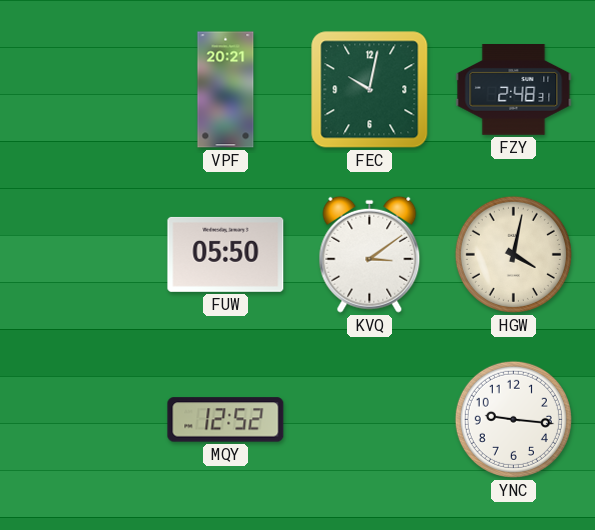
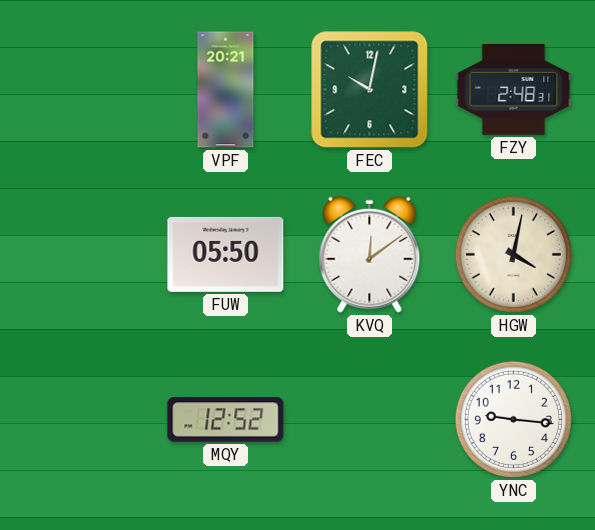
KVQ: 3:09 -> 12:09
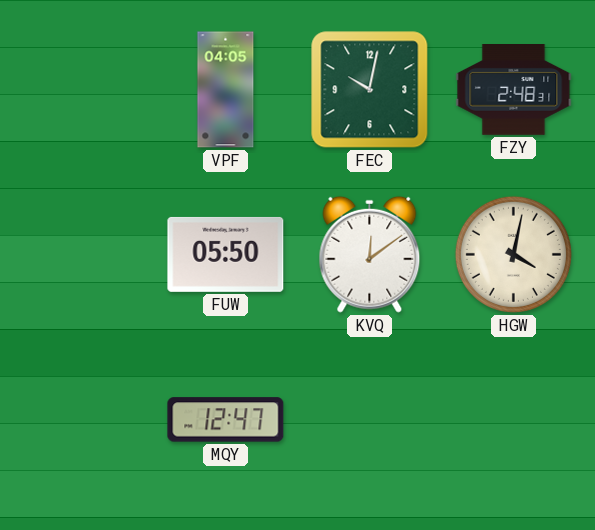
VPF: 20:21 -> 04:05
MQY: 12:52 -> 12:47
YNC: 9:16 -> none
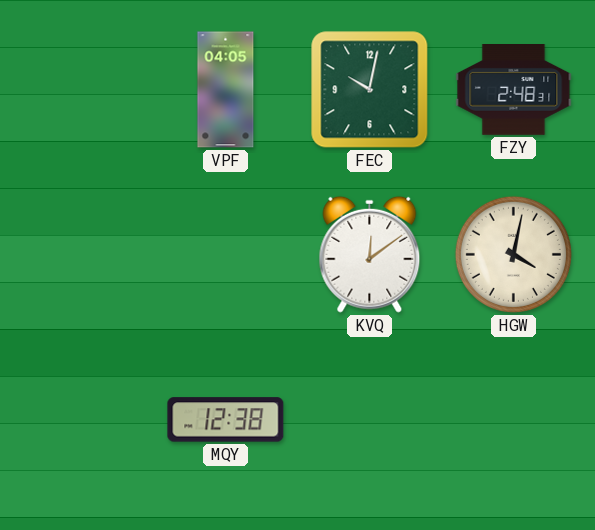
FUW: 05:50 -> none
MQY: 12:47 -> 12:38
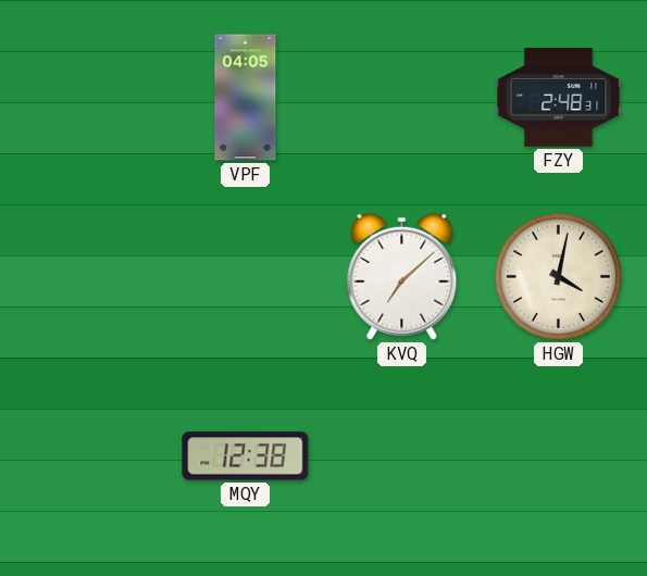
FEC: 10:02 -> none
KVQ: 12:09 -> 7:08
